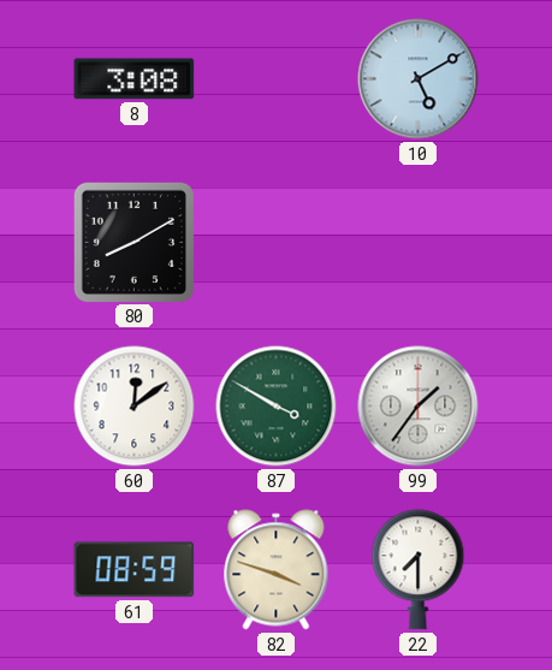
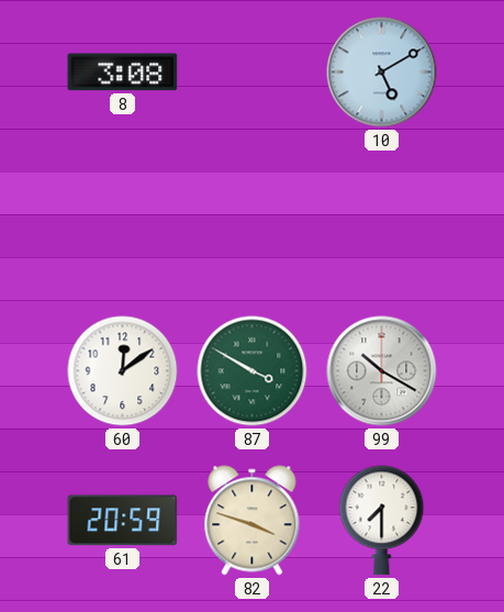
80: 8:10 -> none
99: 1:36 -> 10:20
61: 08:59 -> 20:59
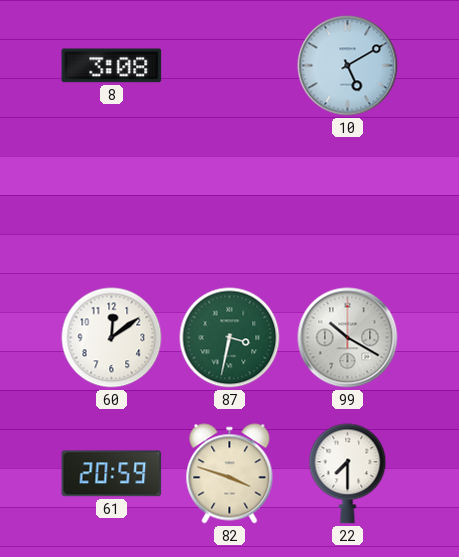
87: 3:50 -> 3:32
